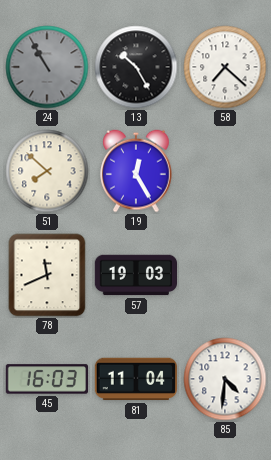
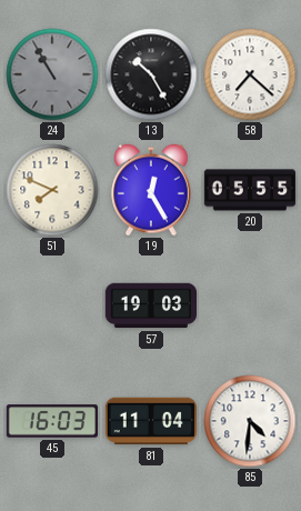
51: 7:52 -> 7:49
20: none -> 05:55
78: 11:41 -> none
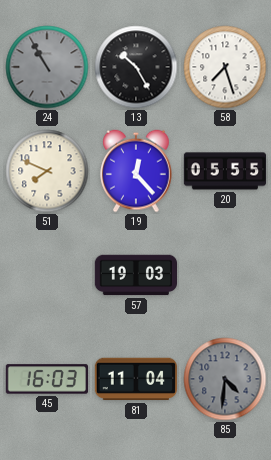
58: 7:22 -> 7:27
19: 12:25 -> 12:23
85 dial: white -> grey
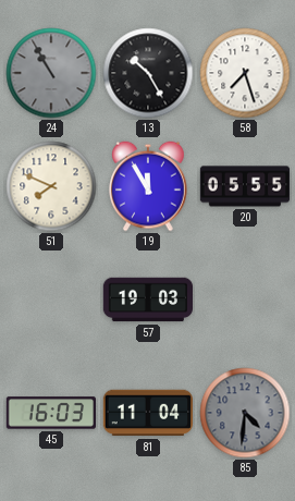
19: 12:23 -> 11:55
